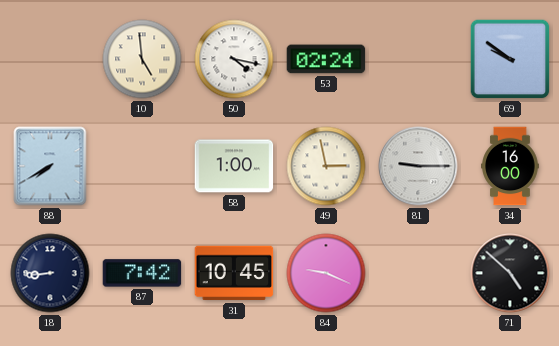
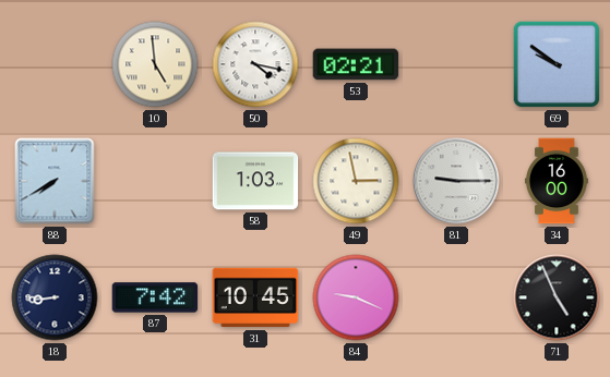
53: 02:24 -> 02:21
58: 1:00 -> 1:03
71: 4:52 -> 4:56
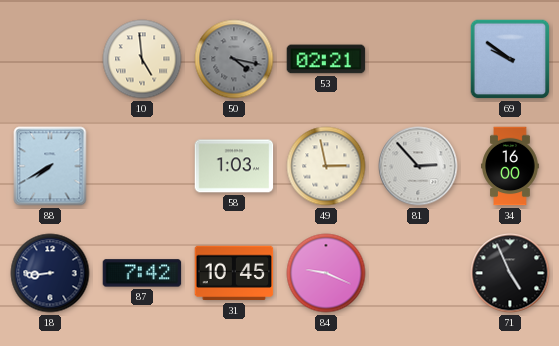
50 dial: white -> grey
81: 9:15 -> 2:53
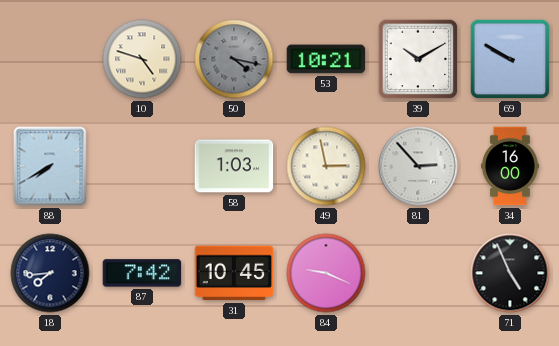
10: 4:59 -> 4:48
53: 02:21 -> 10:21
39: none -> 10:10
69: 9:51 -> 9:50
18: 8:44 -> 7:44
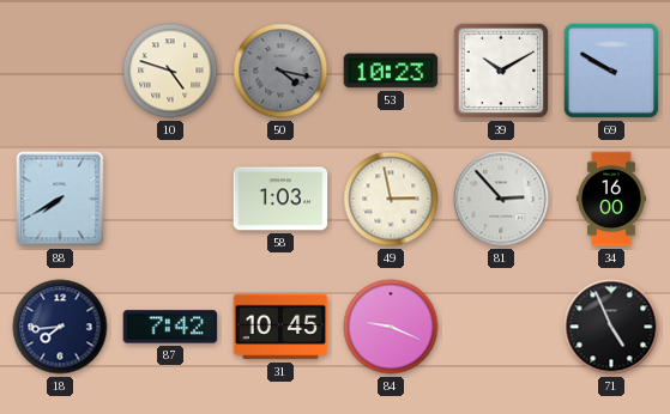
53: 10:21 -> 10:23
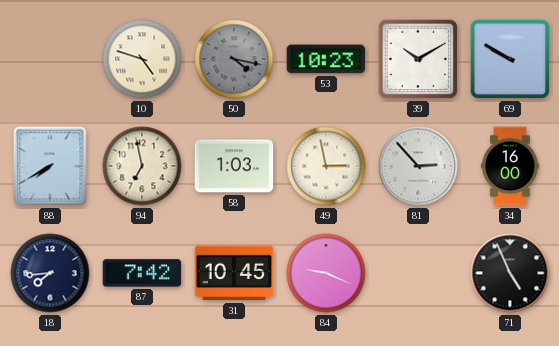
94: none -> 6:58
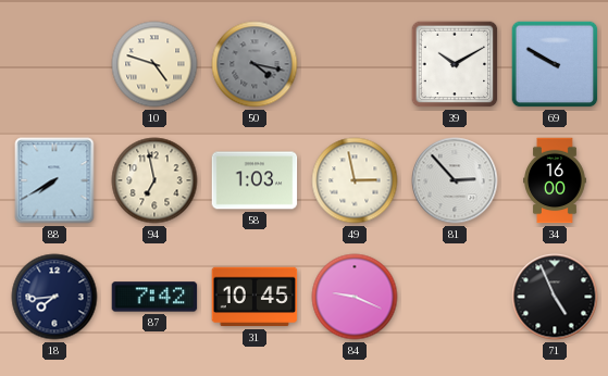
53: 10:23 -> none
